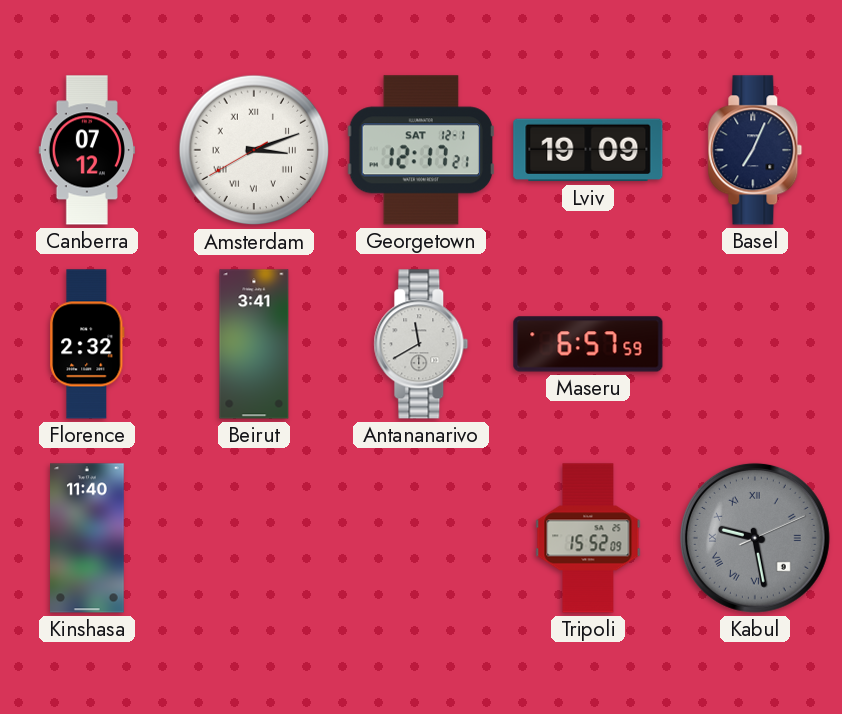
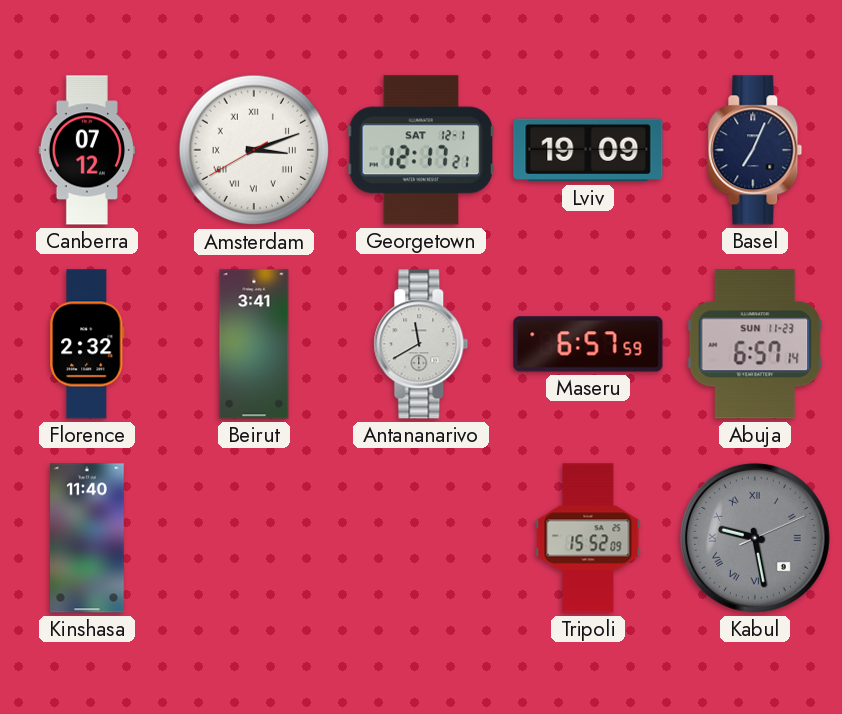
Abuja: none -> 6:57
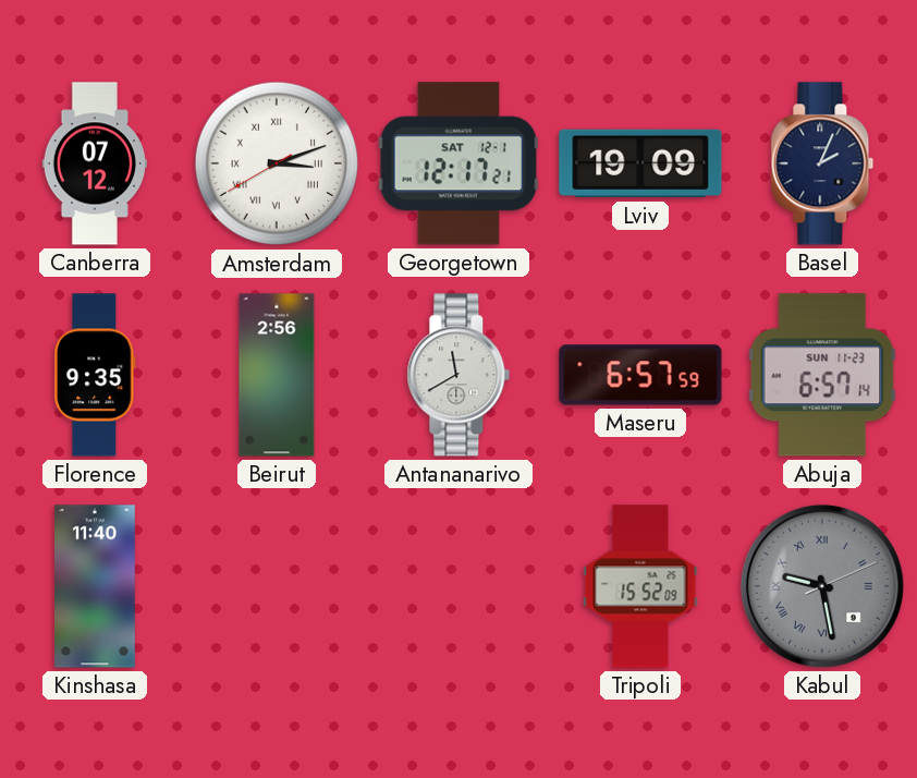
Basel: 7:04 -> 2:04
Florence: 2:32 -> 9:35
Beirut: 3:41 -> 2:56
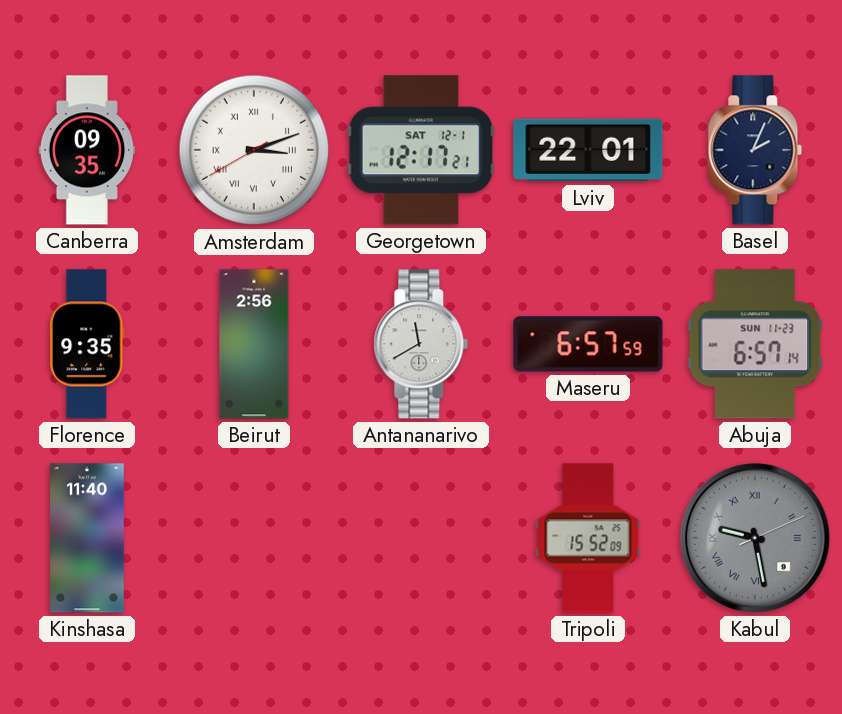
Canberra: 07:12 -> 09:35
Lviv: 19:09 -> 22:01
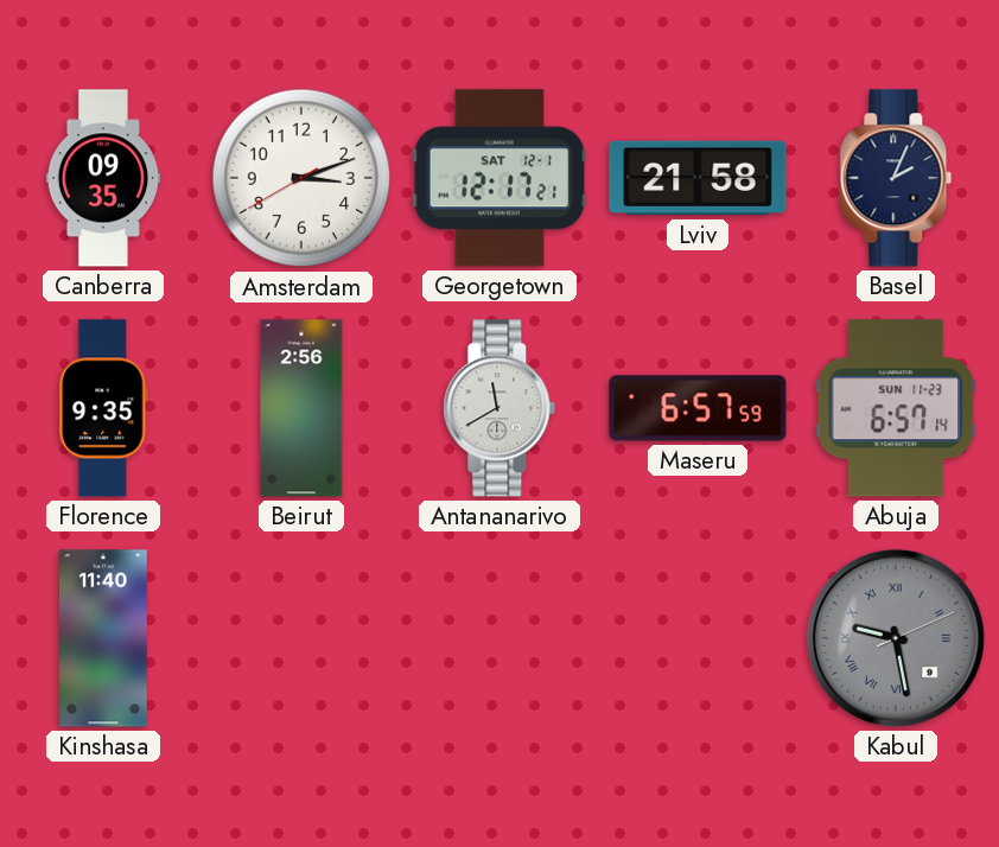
Amsterdam numerals: Roman -> Arabic
Lviv: 22:01 -> 21:58
Tripoli: 15:52 -> none
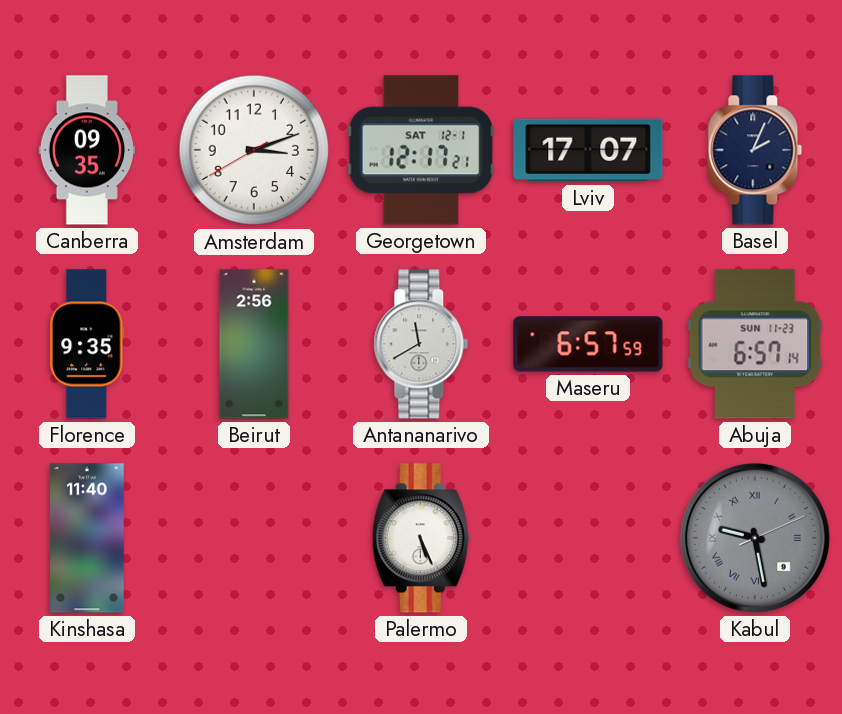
Lviv: 21:58 -> 17:07
Palermo: none -> 5:26
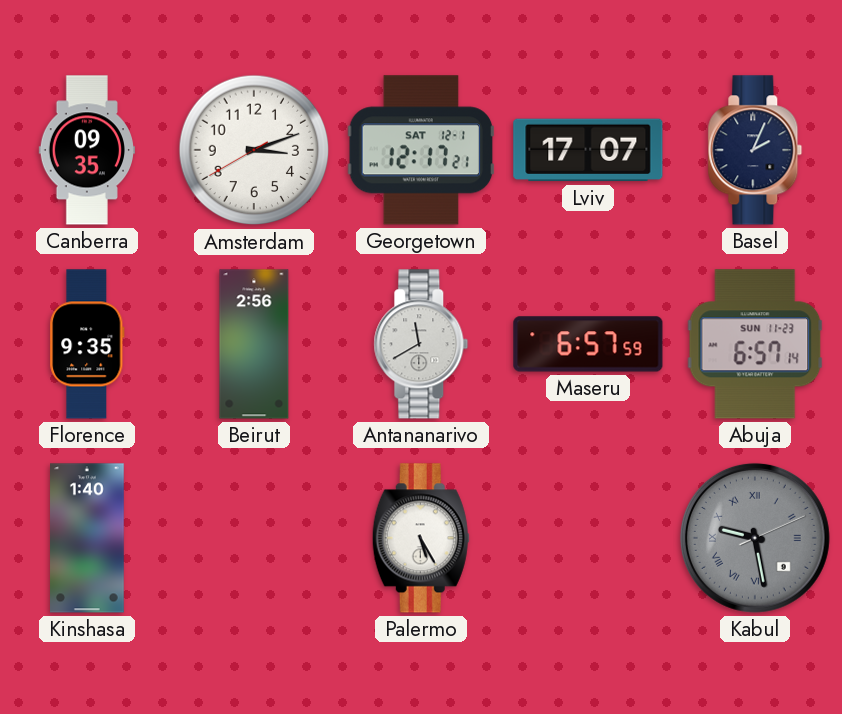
Kinshasa: 11:40 -> 1:40
Palermo: 5:26 -> 5:25
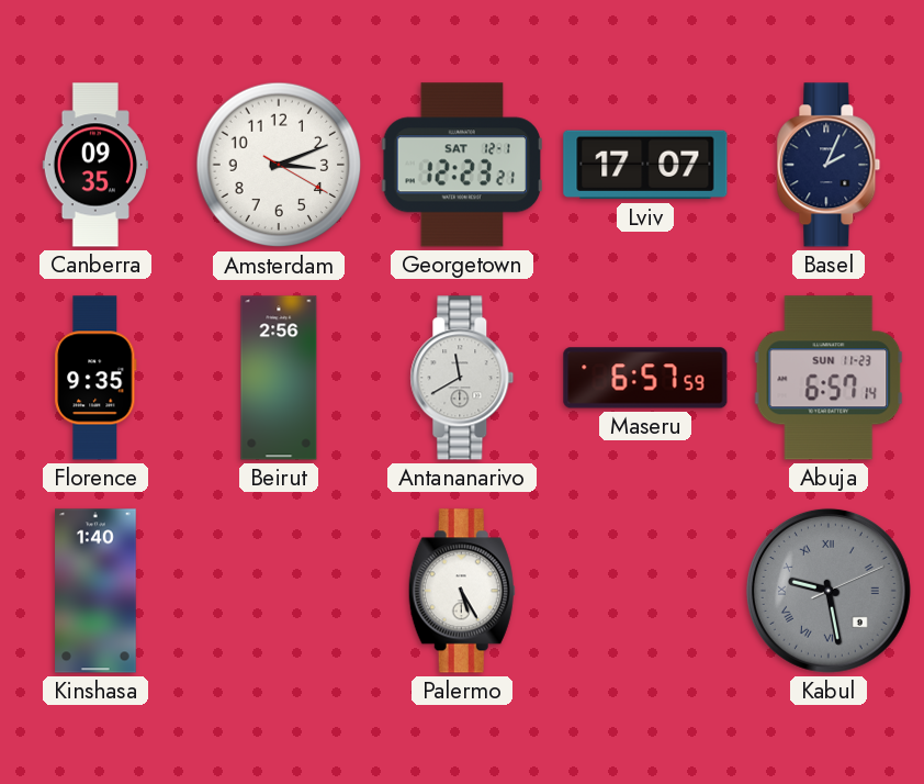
Amsterdam: 3:11:40 -> 3:11:20
Georgetown: 12:17 -> 12:23
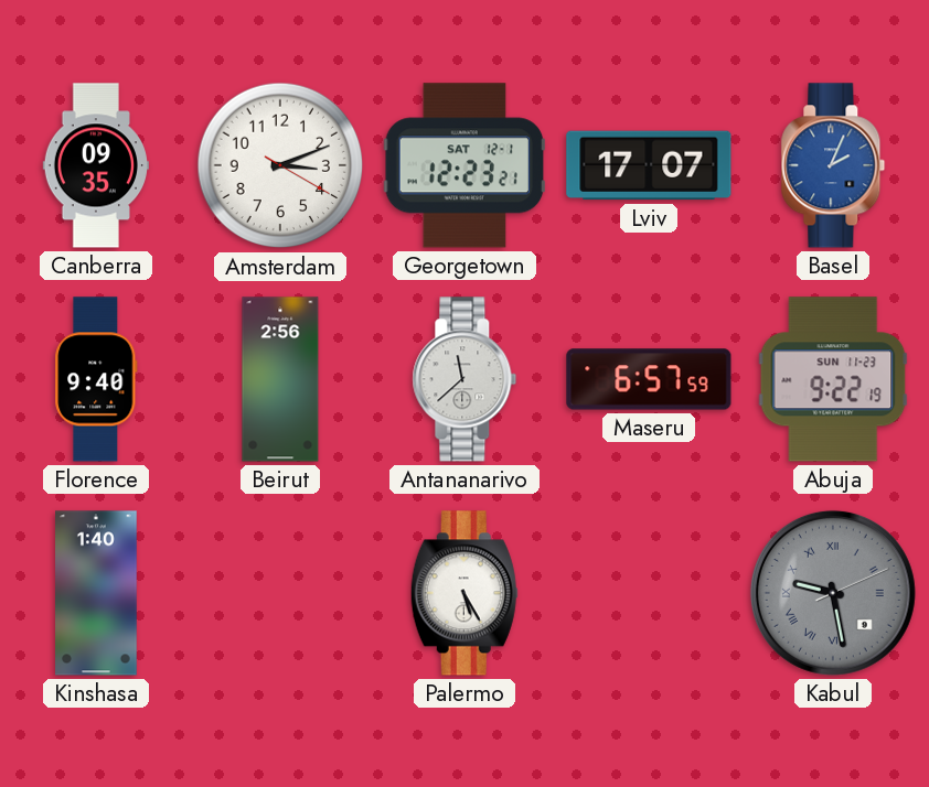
Basel dial: navy -> blue
Florence: 9:35 -> 9:40
Antananarivo: 11:40 -> 11:38
Abuja: 6:57 -> 9:22
